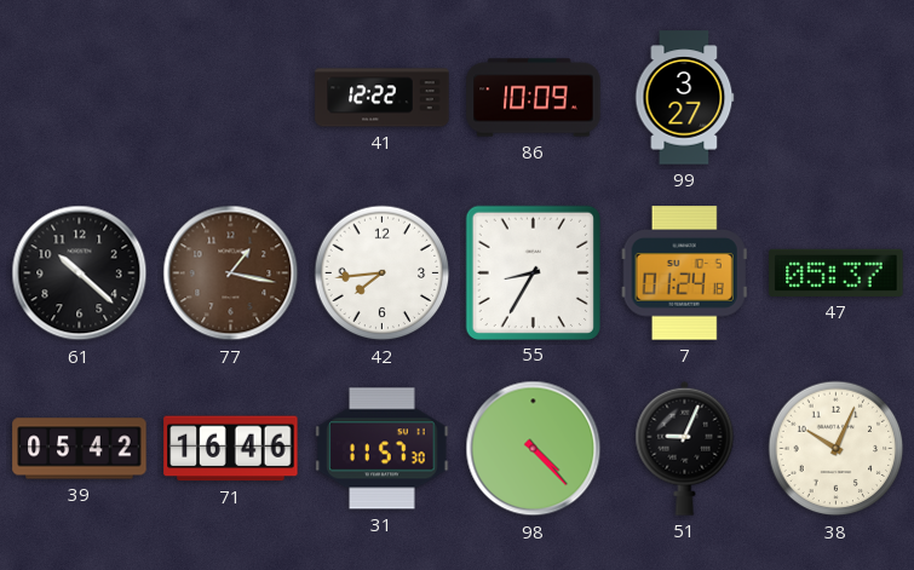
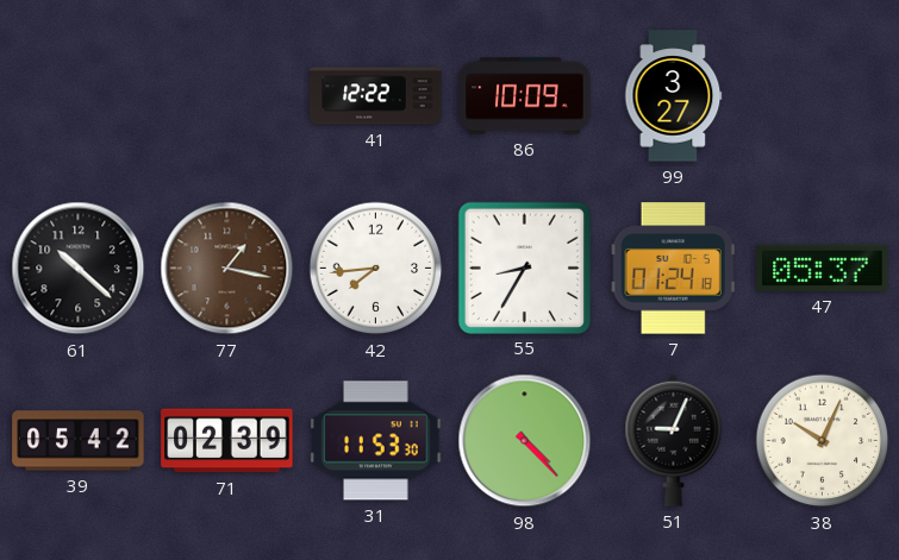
71: 16:46 -> 02:39
31: 11:57 -> 11:53
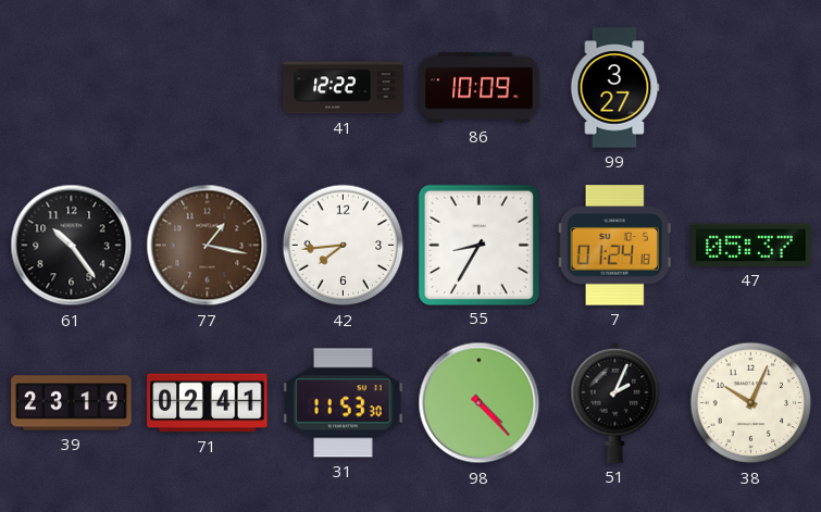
61: 10:22 -> 10:24
39: 05:42 -> 23:19
71: 02:39 -> 02:41
51: 9:04 -> 2:04
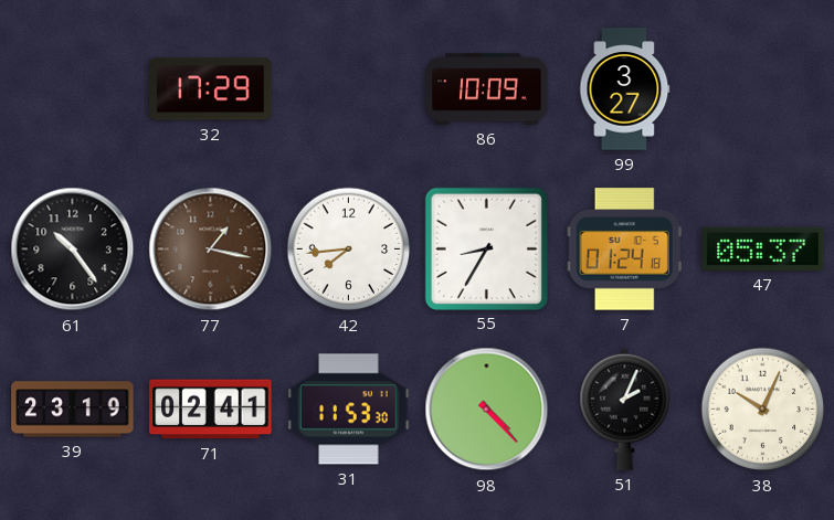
32: none -> 17:29
41: 12:22 -> none
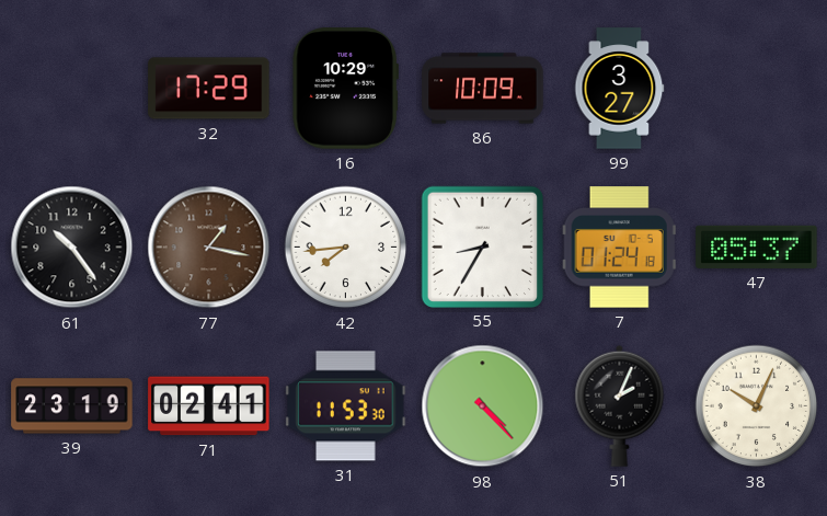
16: none -> 10:29
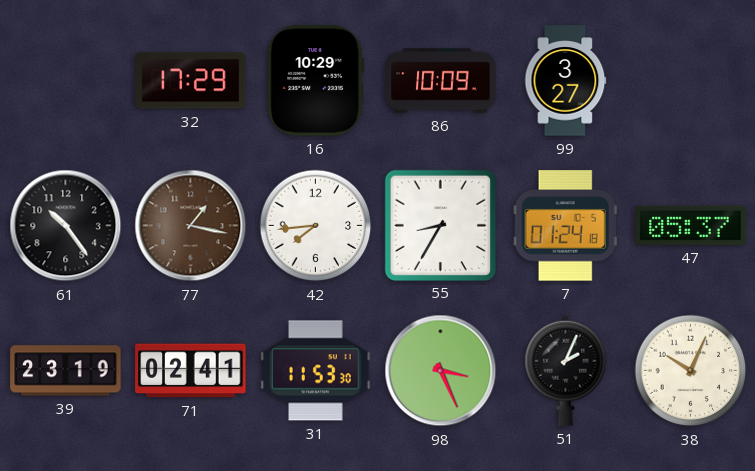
98: 4:23 -> 3:26
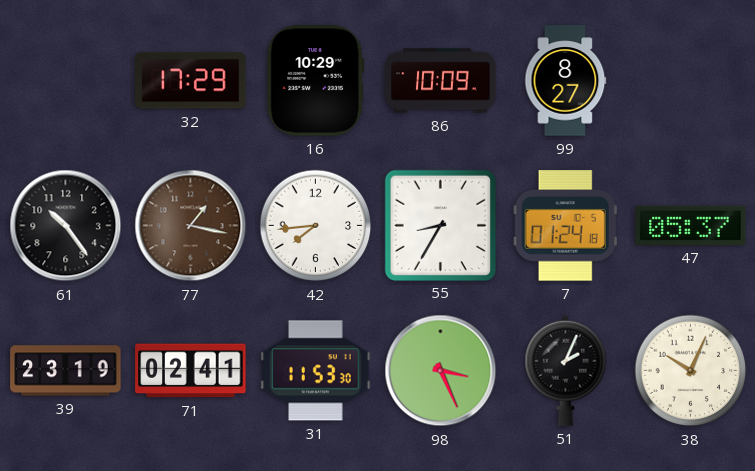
99: 3:27 -> 8:27
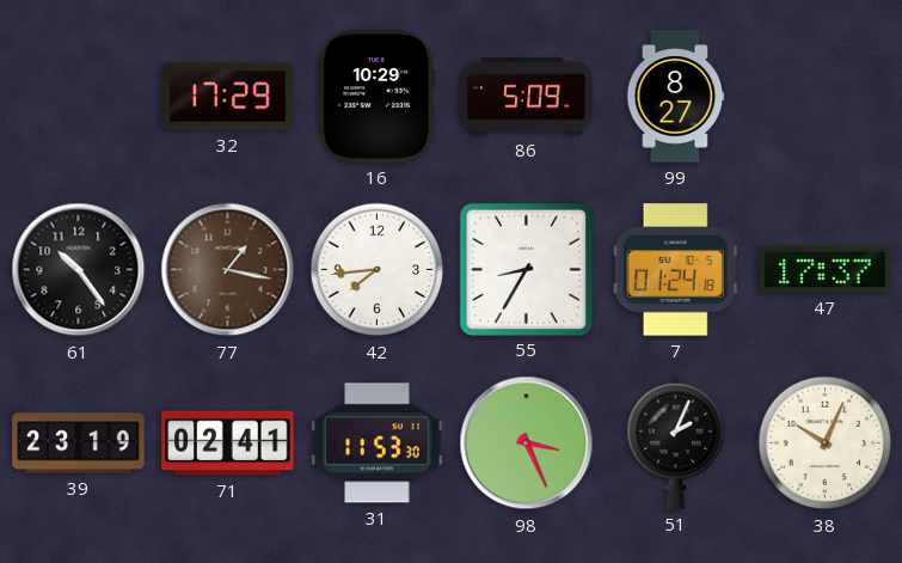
86: 10:09 -> 5:09
47: 05:37 -> 17:37
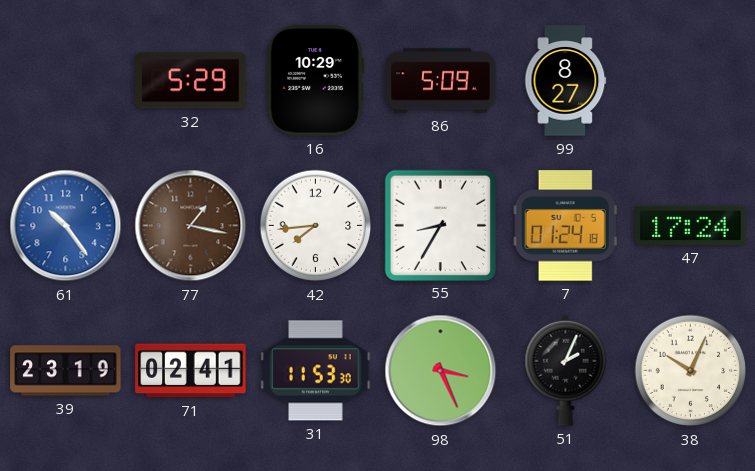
32: 17:29 -> 5:29
61 dial: black -> blue
47: 17:37 -> 17:24
